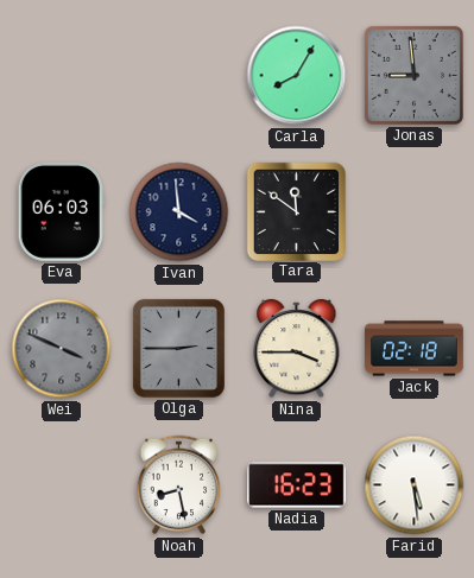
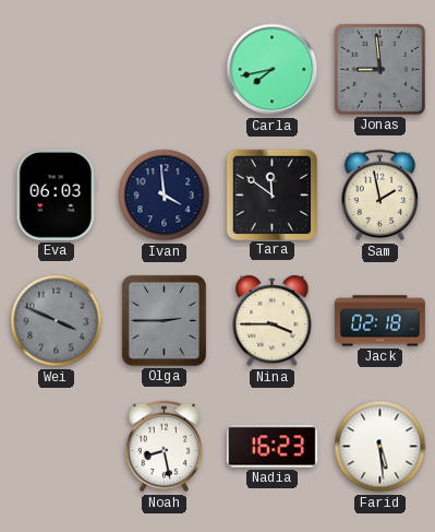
Carla: 8:05 -> 7:43
Sam: none -> 1:58
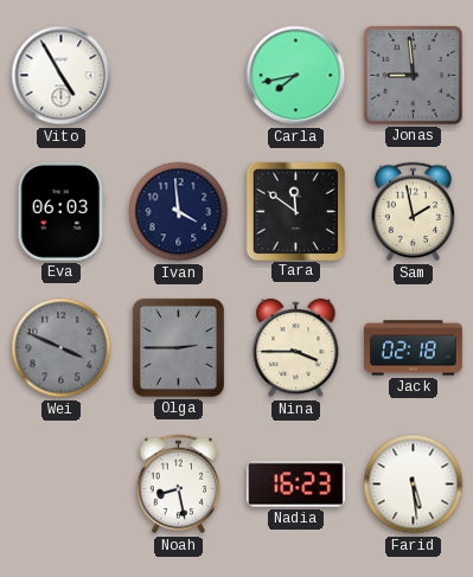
Vito: none -> 4:55
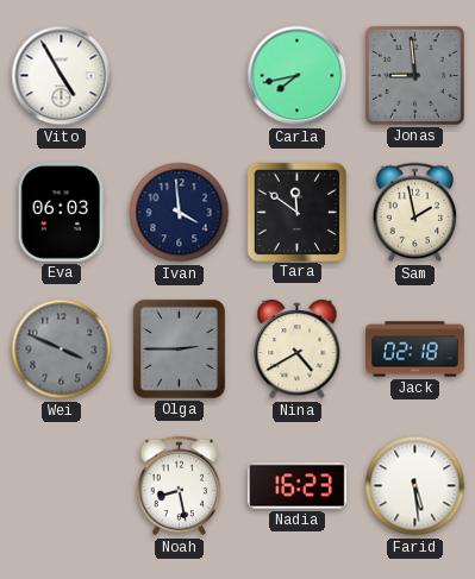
Nina: 3:45 -> 4:40
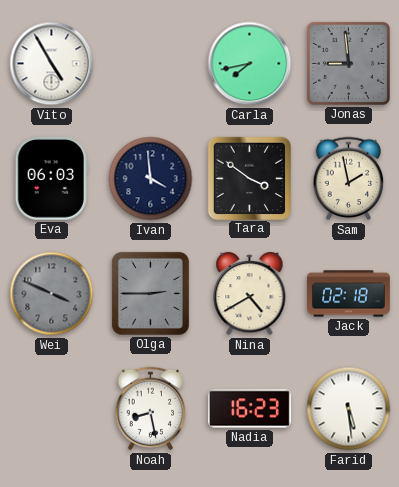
Tara: 11:51 -> 3:51
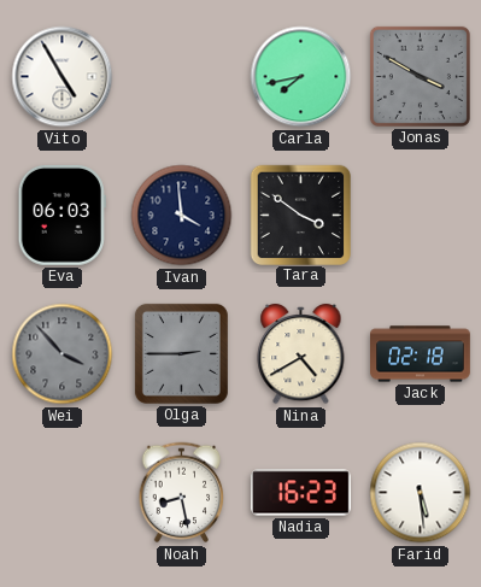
Jonas: 8:59 -> 3:50
Sam: 1:58 -> none
Wei: 3:49 -> 3:53
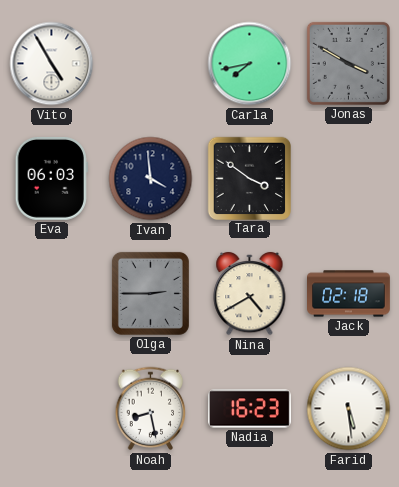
Wei: 3:53 -> none
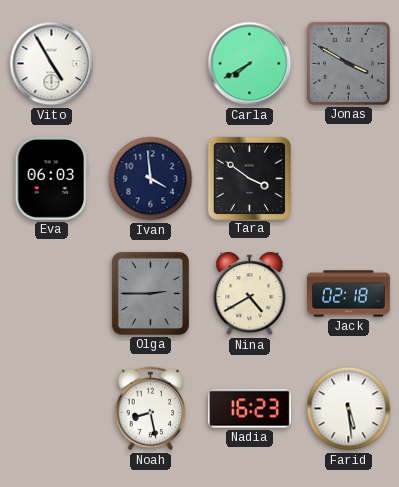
Carla: 7:43 -> 7:40
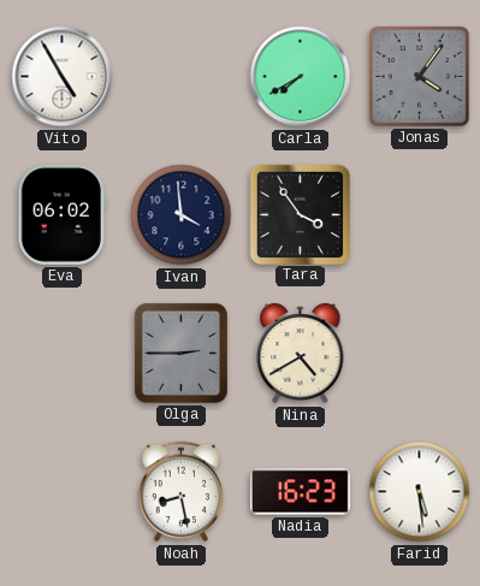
Jonas: 3:50 -> 4:06
Eva: 06:03 -> 06:02
Tara: 3:51 -> 3:54
Jack: 02:18 -> none
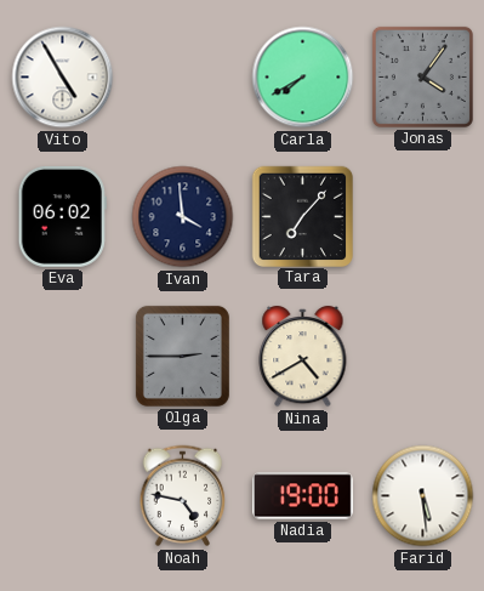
Tara: 3:54 -> 7:07
Noah: 8:28 -> 4:47
Nadia: 16:23 -> 19:00
